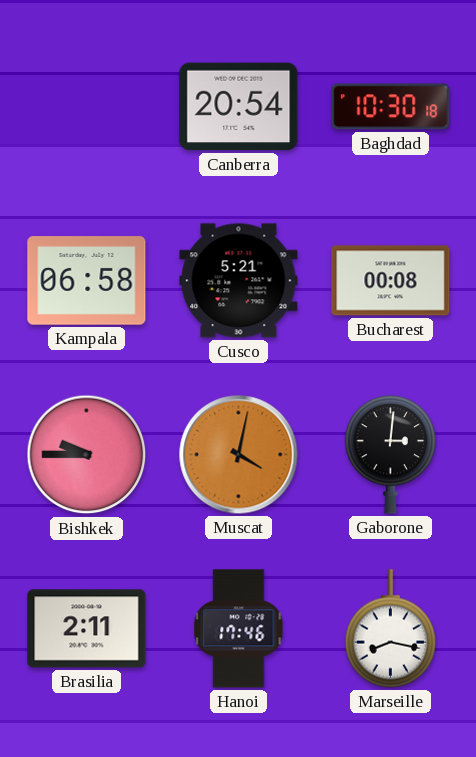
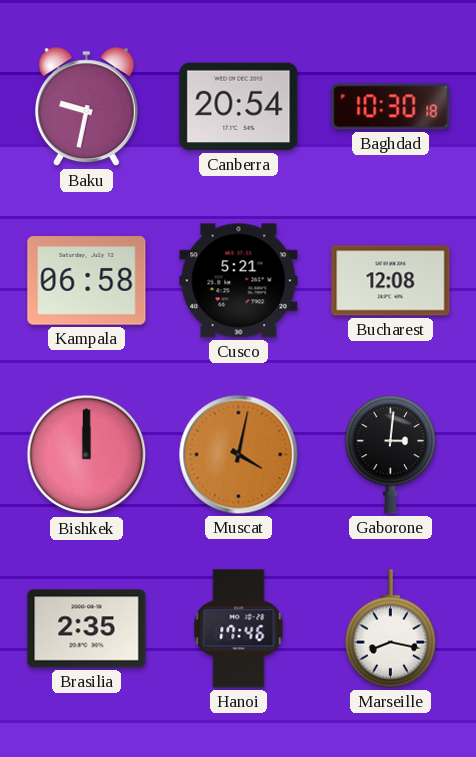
Baku: none -> 9:32
Bucharest: 00:08 -> 12:08
Bishkek: 9:45 -> 12:00
Brasilia: 2:11 -> 2:35
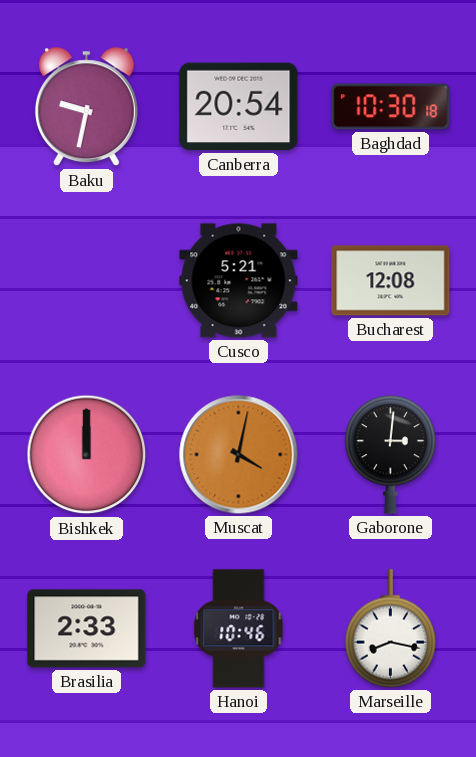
Kampala: 06:58 -> none
Brasilia: 2:35 -> 2:33
Hanoi: 17:46 -> 10:46
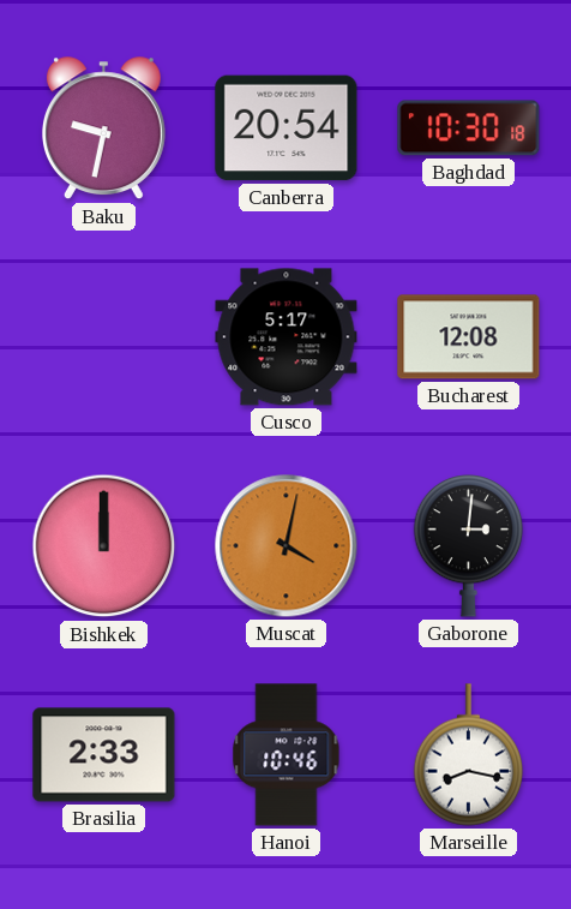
Cusco: 5:21 -> 5:17
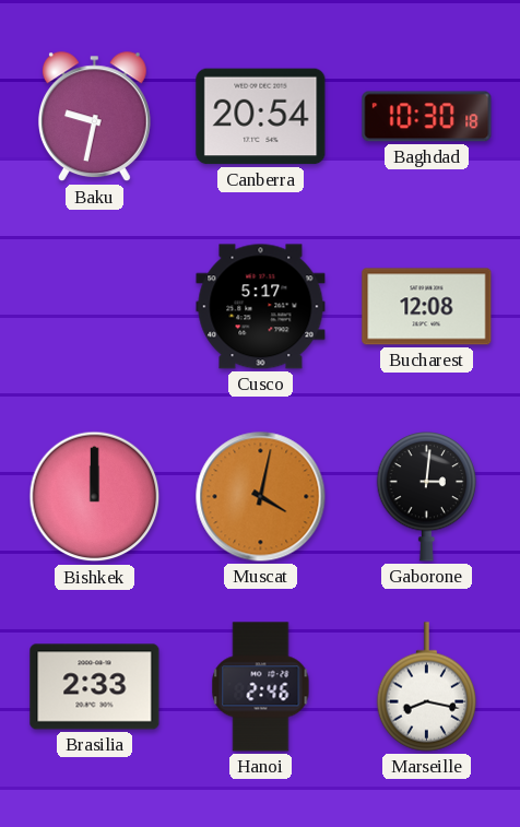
Hanoi: 10:46 -> 2:46
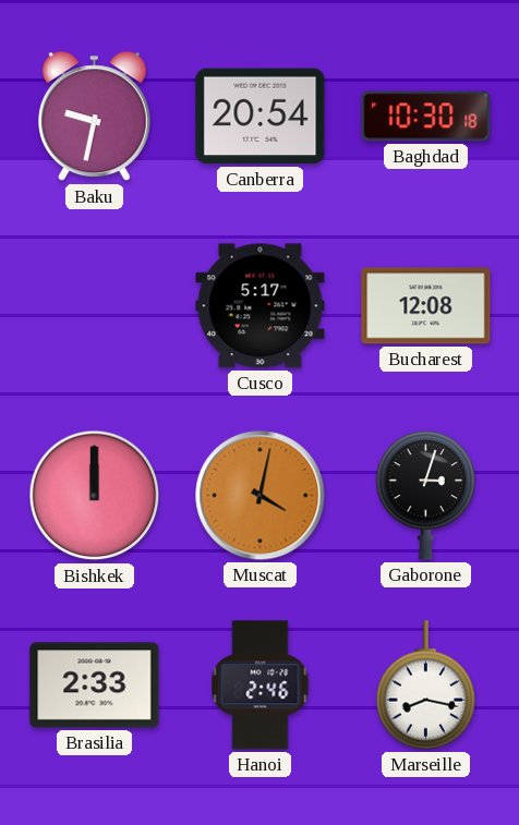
Gaborone: 3:01 -> 3:03
